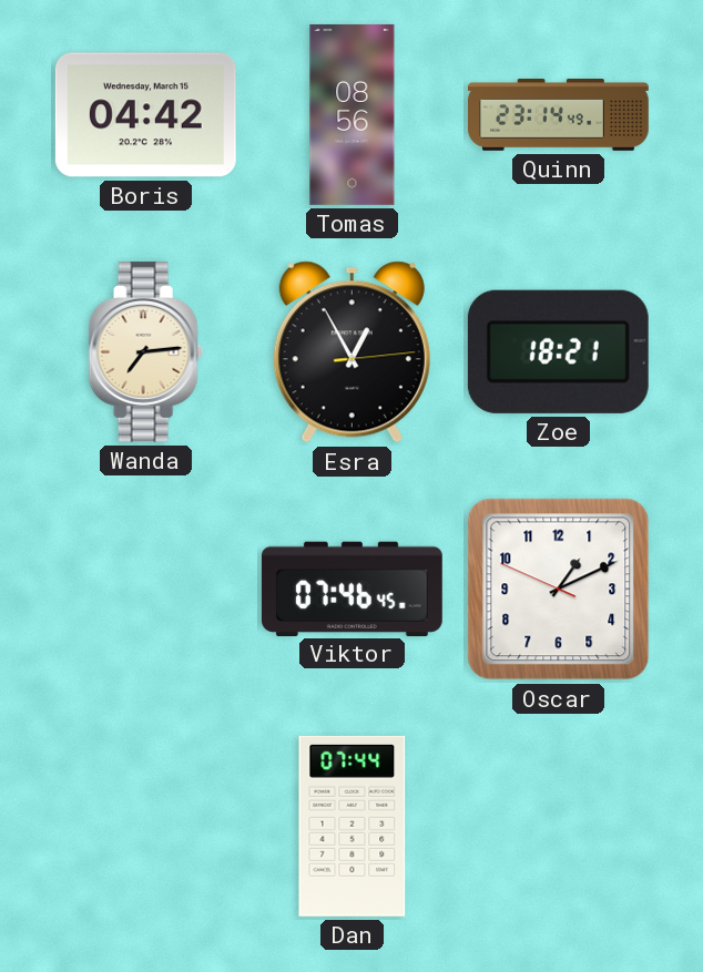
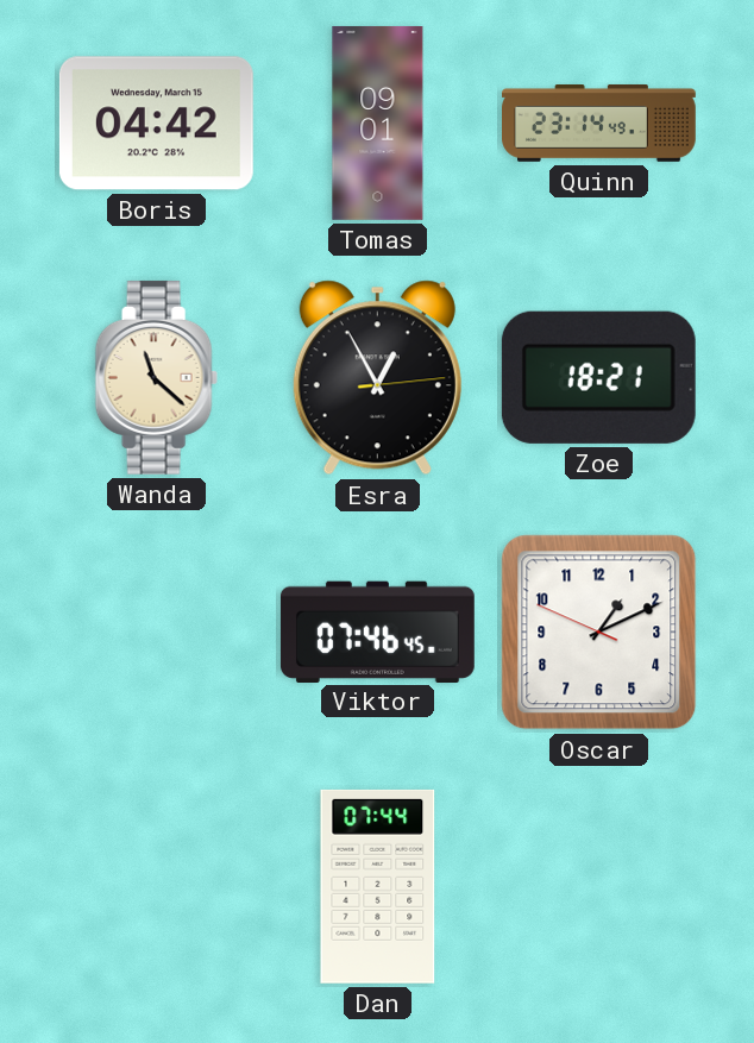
Tomas: 08:56 -> 09:01
Wanda: 7:14 -> 11:22
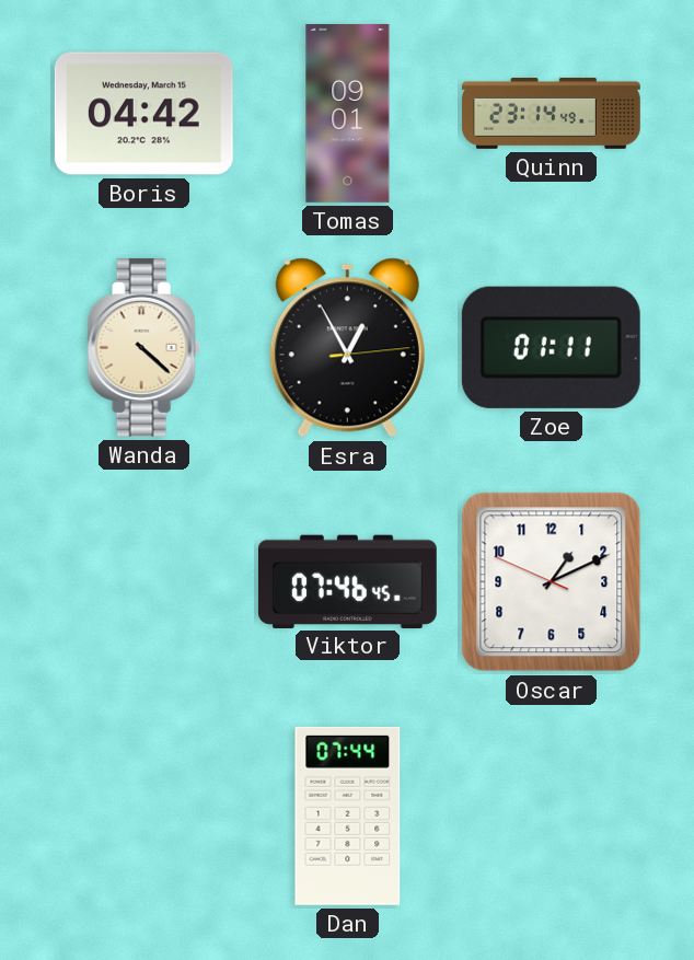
Wanda: 11:22 -> 4:22
Zoe: 18:21 -> 01:11
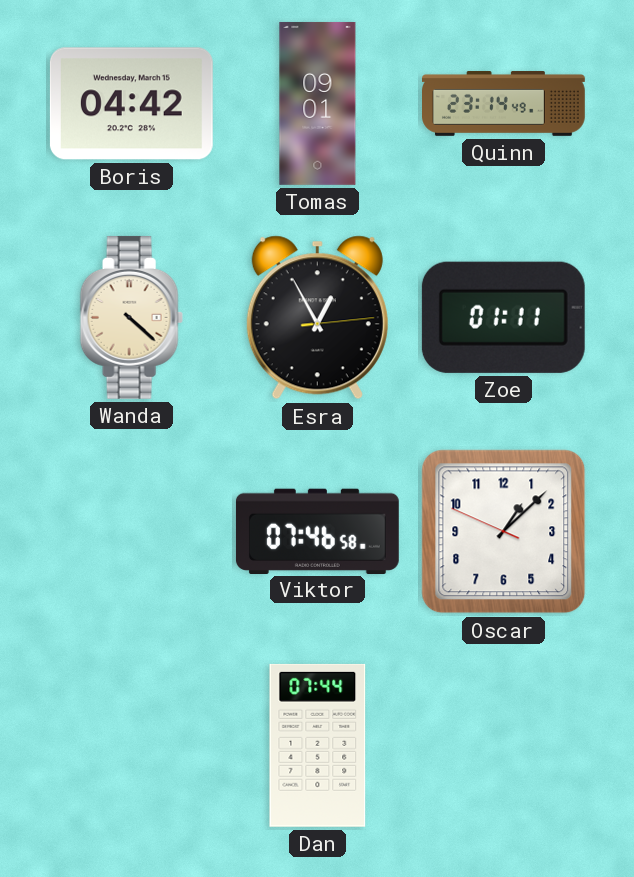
Viktor: 07:46:45 -> 07:46:58
Oscar: 1:10 -> 1:07
